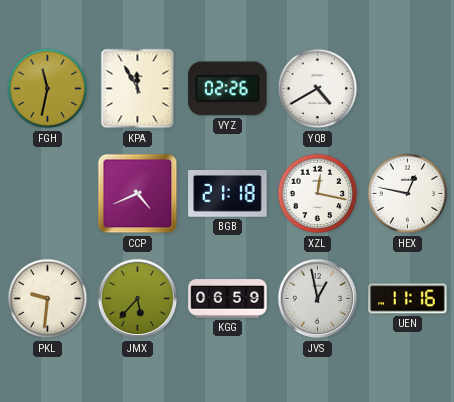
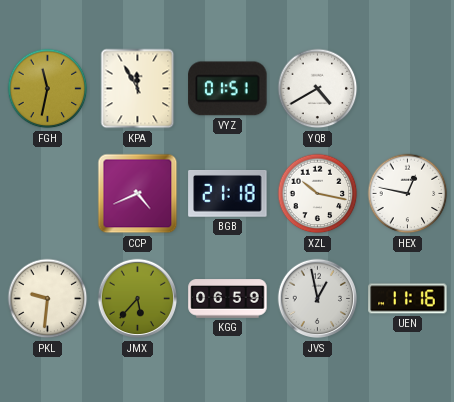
VYZ: 02:26 -> 01:51
XZL: 12:17 -> 10:17
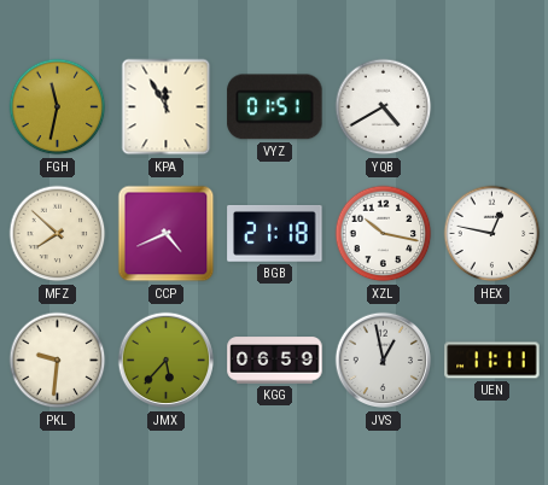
MFZ: none -> 7:52
UEN: 11:16 -> 11:11
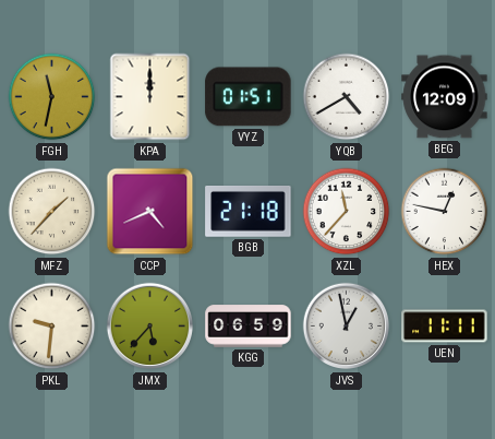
KPA: 11:55 -> 12:00
BEG: none -> 12:09
MFZ: 7:52 -> 1:37
XZL: 10:17 -> 11:37
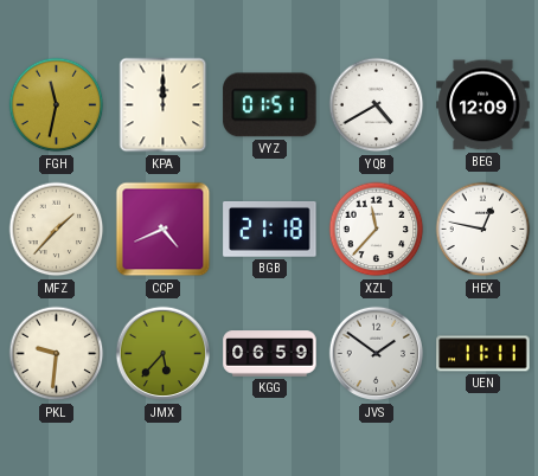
JVS: 12:58 -> 1:51
